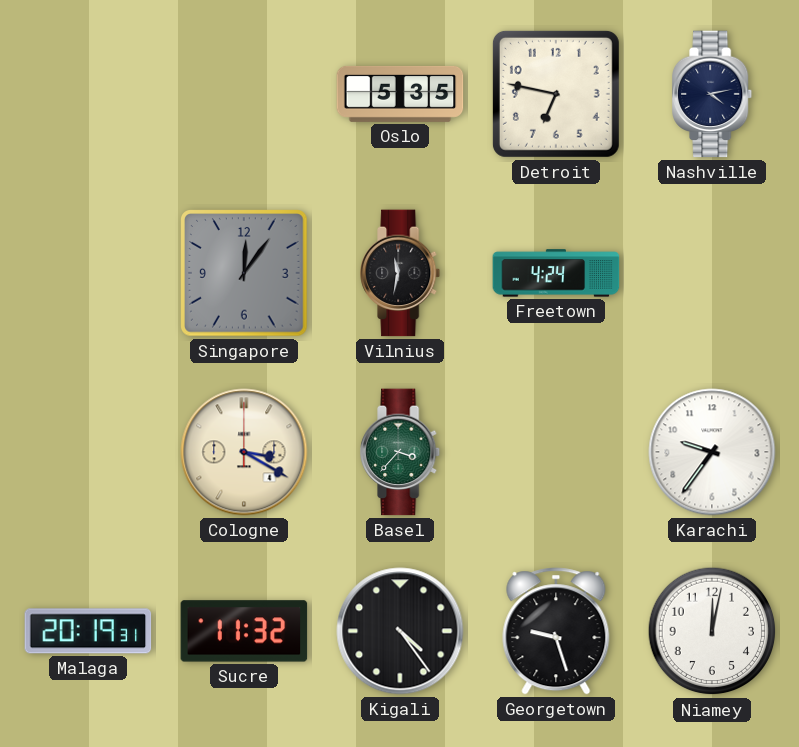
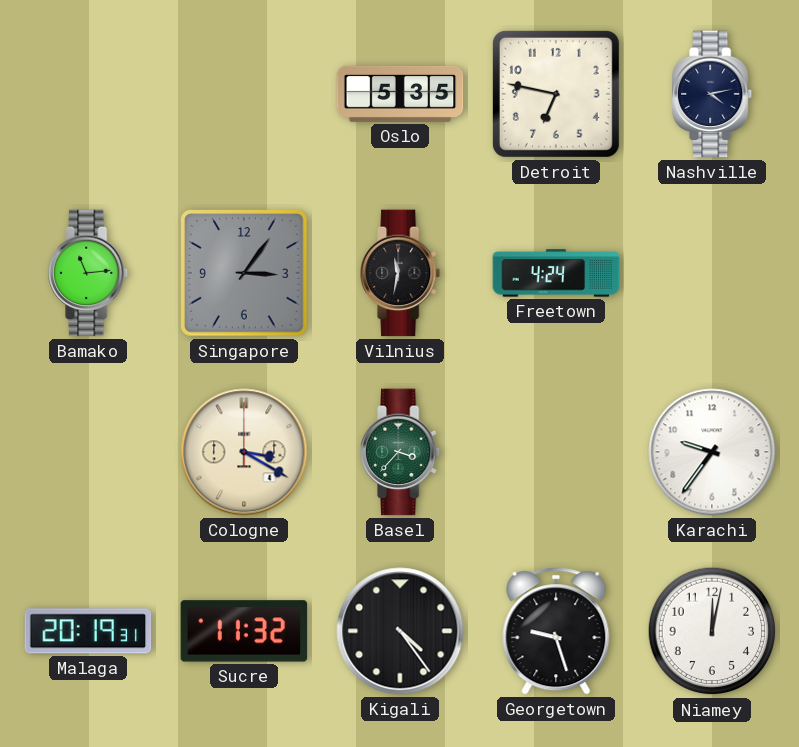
Bamako: none -> 11:14
Singapore: 12:06 -> 3:06
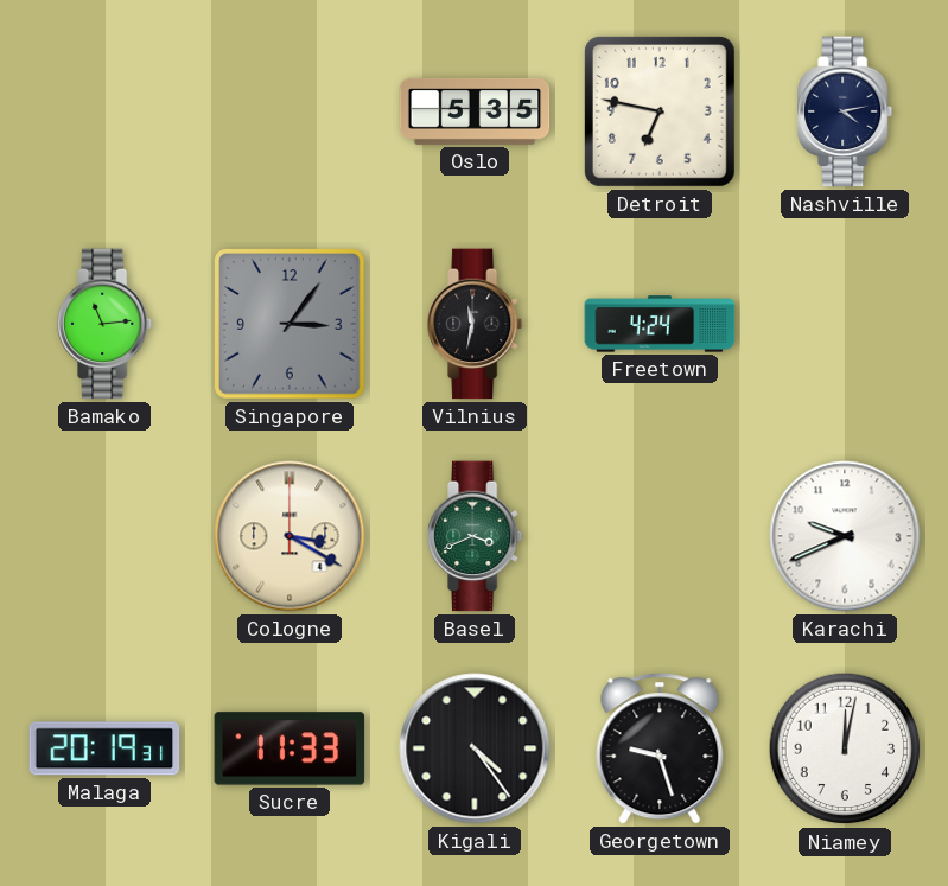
Basel: 3:37 -> 3:41
Karachi: 9:36 -> 9:41
Sucre: 11:32 -> 11:33
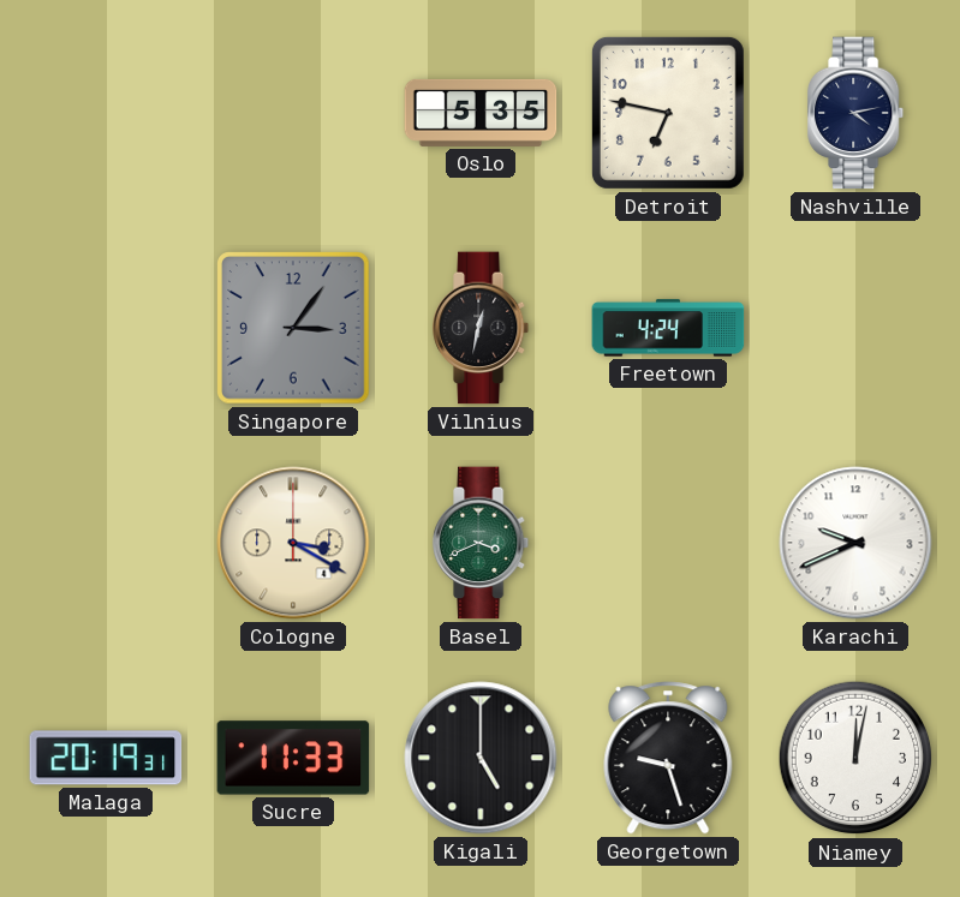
Bamako: 11:14 -> none
Vilnius: 11:32 -> 12:32
Kigali: 4:24 -> 5:00
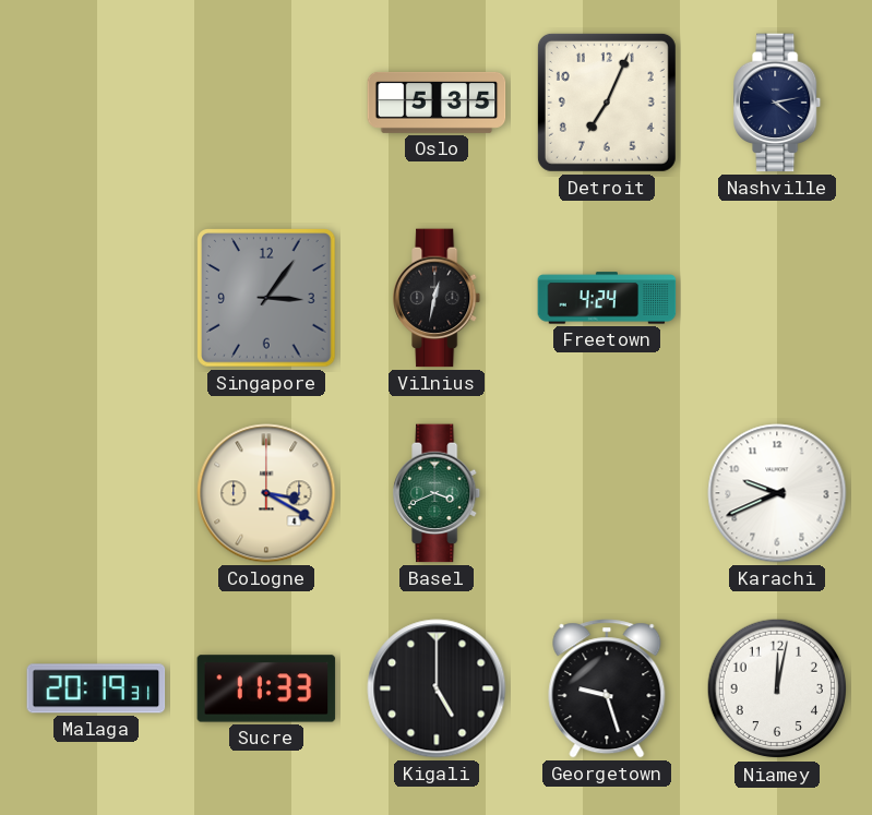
Detroit: 6:47 -> 7:04
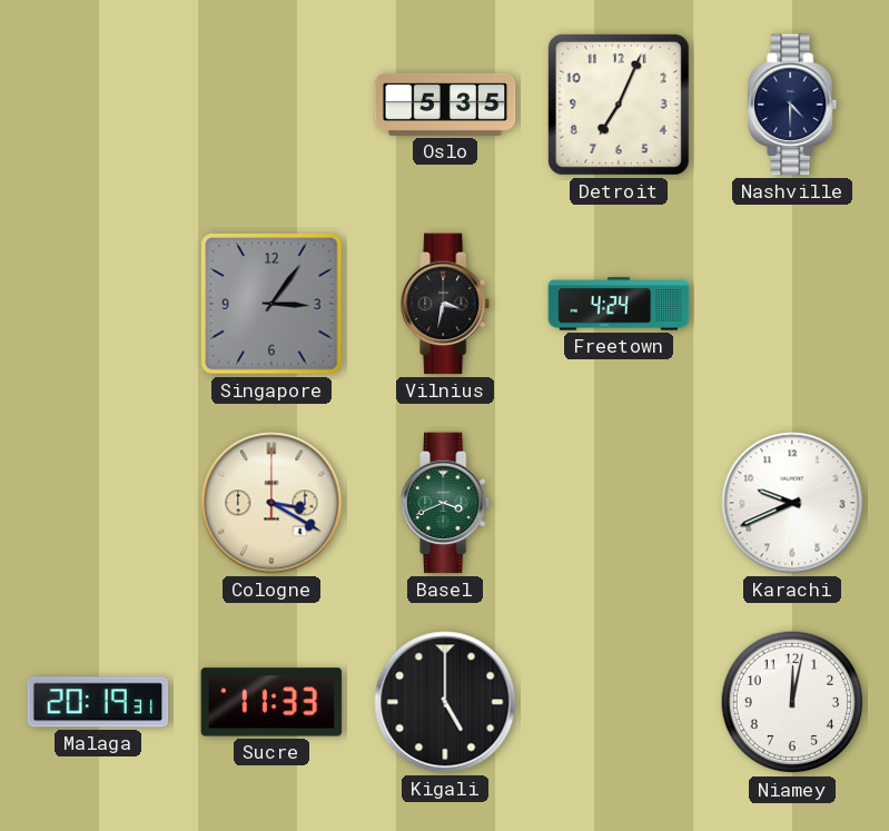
Nashville: 4:13 -> 4:30
Vilnius: 12:32 -> 3:32
Georgetown: 9:27 -> none
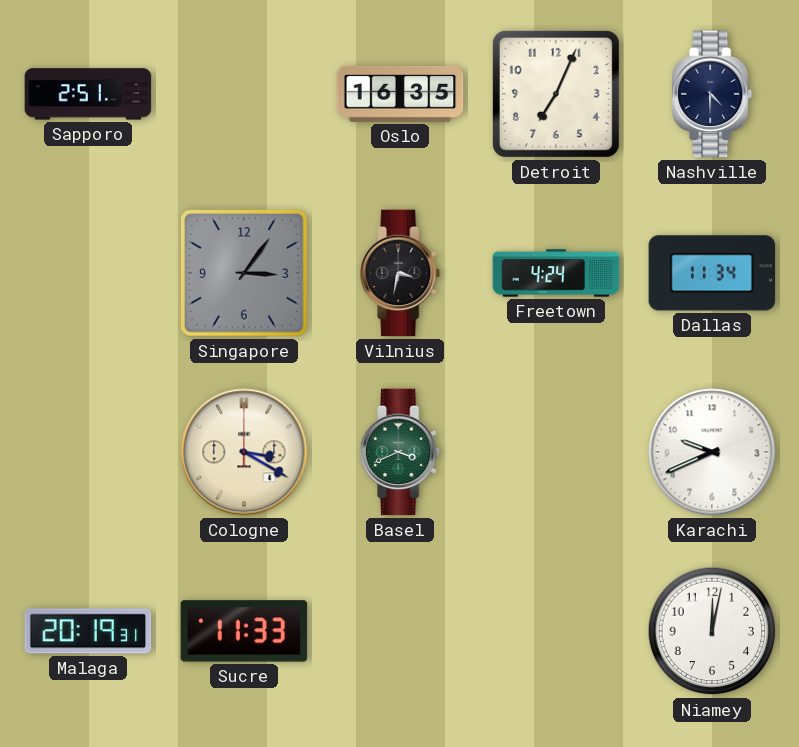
Sapporo: none -> 2:51
Oslo: 5:35 -> 16:35
Dallas: none -> 11:34
Kigali: 5:00 -> none
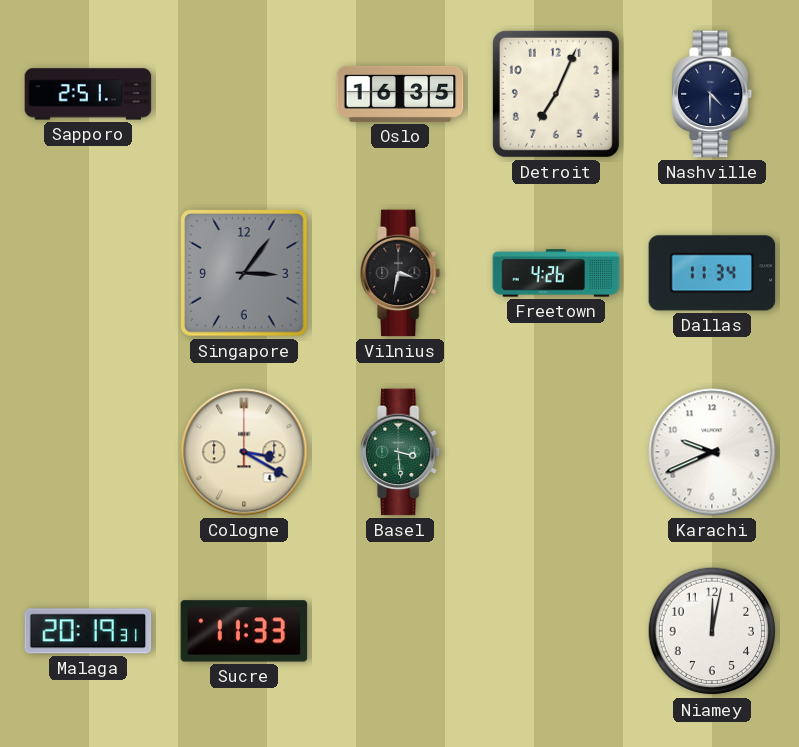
Freetown: 4:24 -> 4:26
Basel: 3:41 -> 3:29
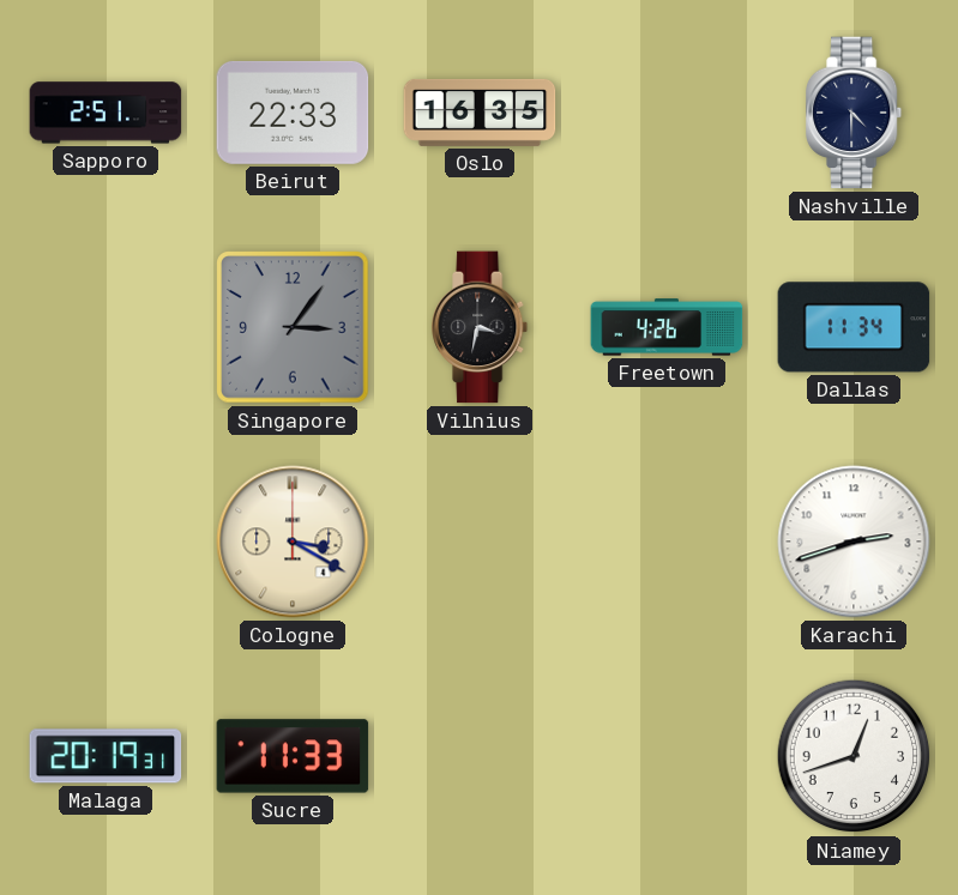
Beirut: none -> 22:33
Detroit: 7:04 -> none
Basel: 3:29 -> none
Karachi: 9:41 -> 2:42
Niamey: 12:02 -> 12:42
